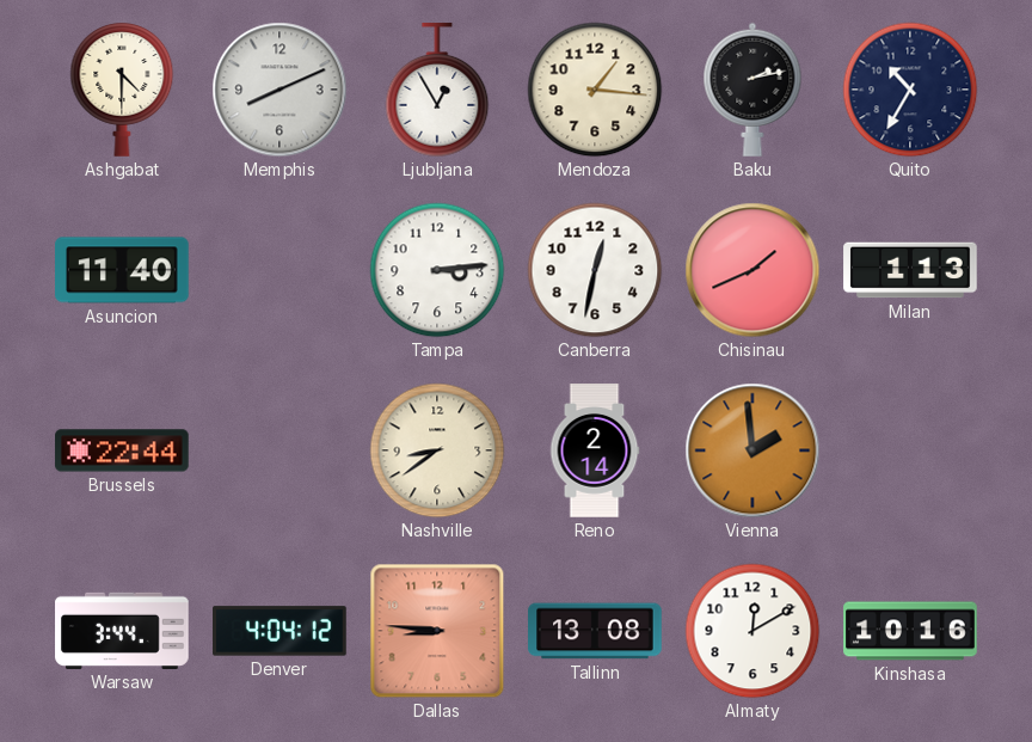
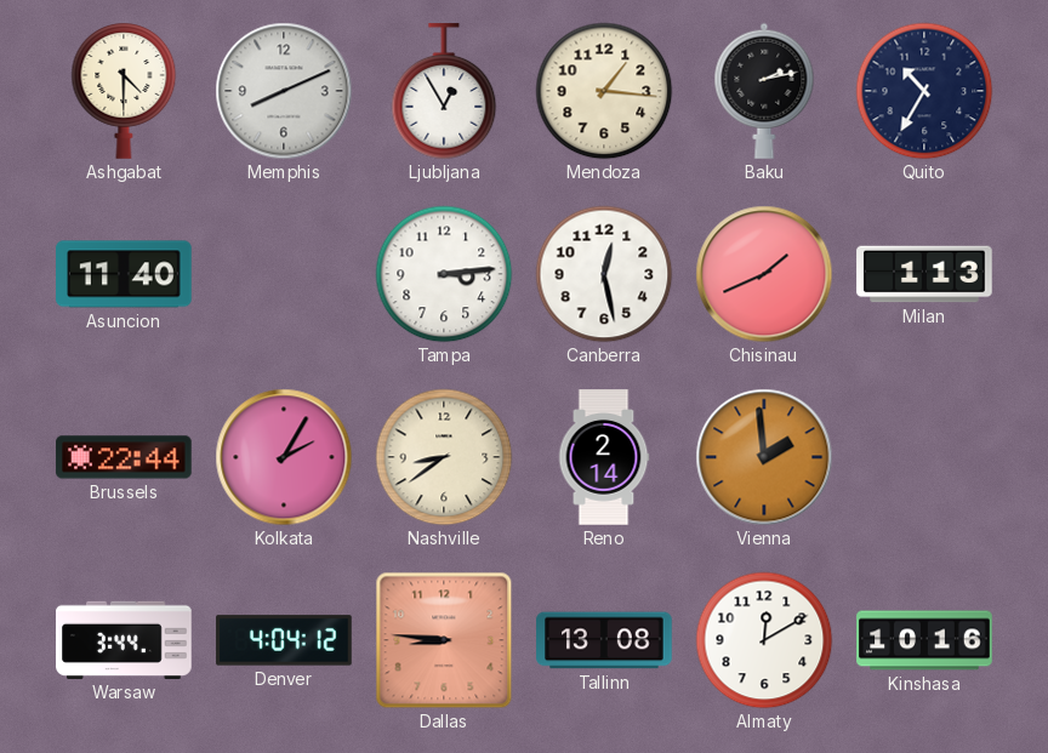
Canberra: 12:32 -> 12:28
Kolkata: none -> 2:05
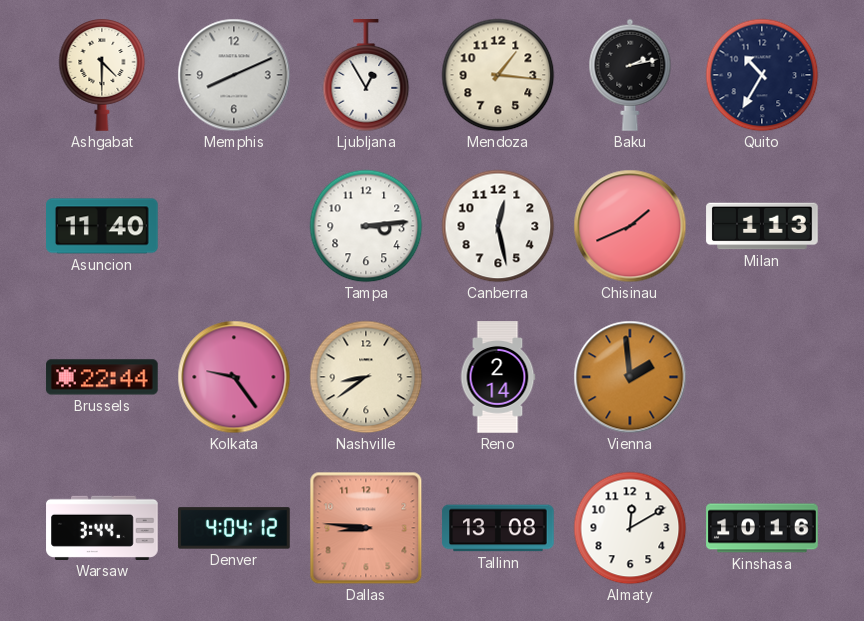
Kolkata: 2:05 -> 9:24
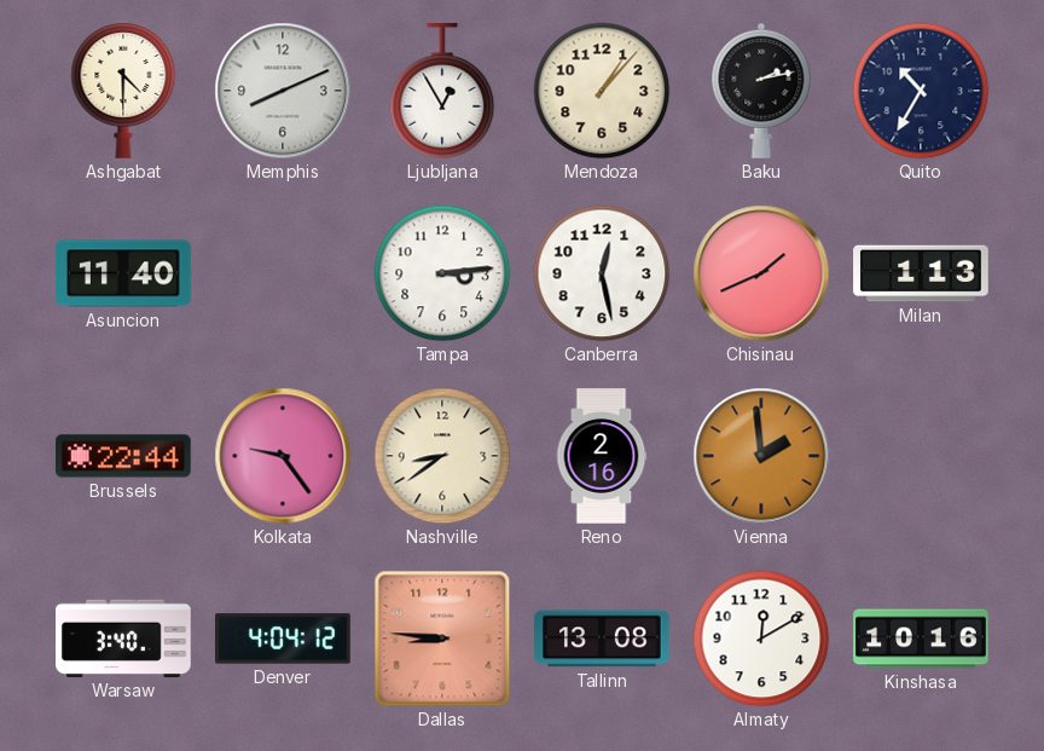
Mendoza: 1:16 -> 1:07
Reno: 2:14 -> 2:16
Warsaw: 3:44 -> 3:40
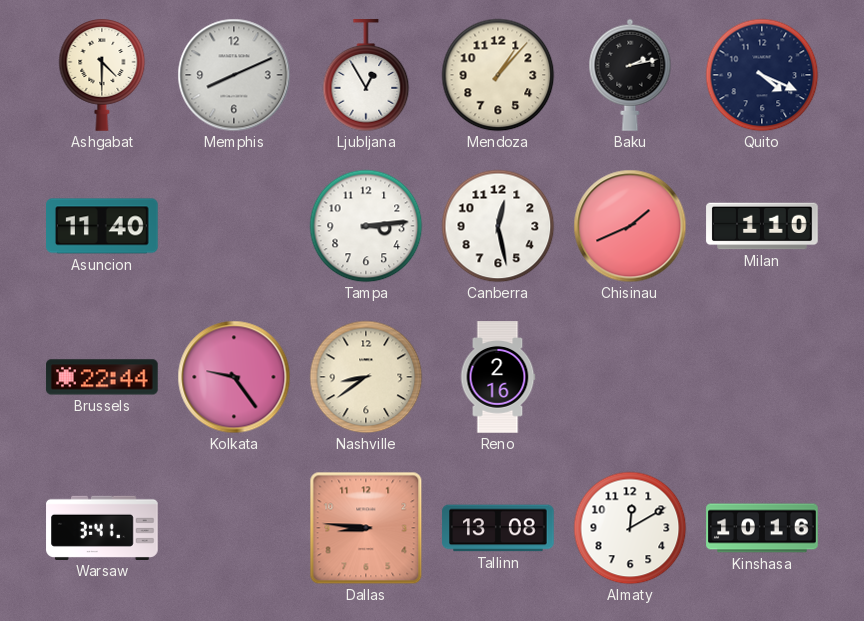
Quito: 10:35 -> 4:19
Milan: 1:13 -> 1:10
Vienna: 1:59 -> none
Warsaw: 3:40 -> 3:41
Denver: 4:04 -> none
